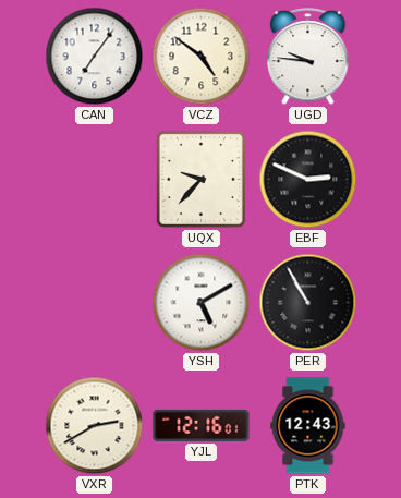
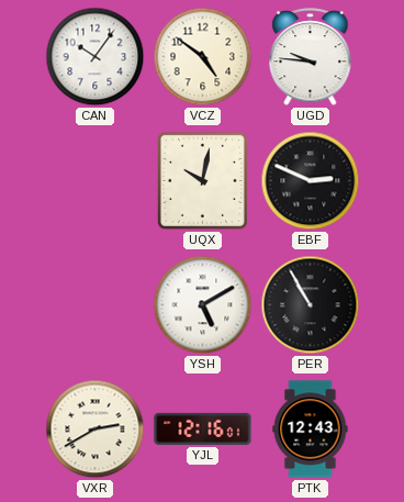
CAN: 7:06 -> 10:06
UQX: 9:37 -> 10:02
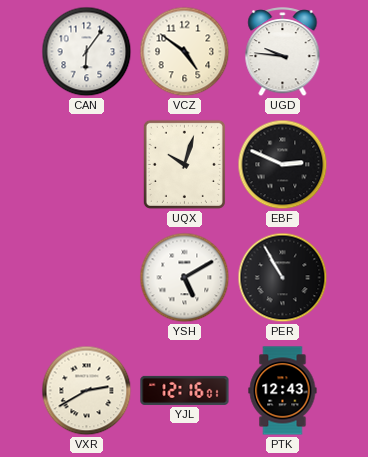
CAN: 10:06 -> 6:06
UQX: 10:02 -> 10:03
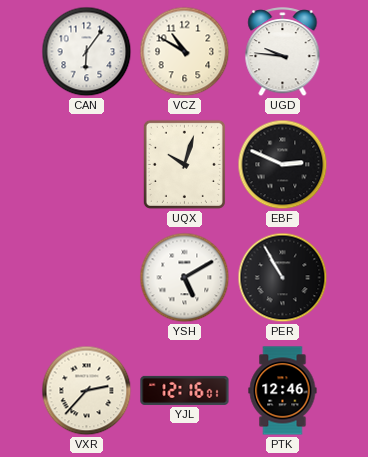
VCZ: 4:51 -> 10:50
VXR: 2:40 -> 2:37
PTK: 12:43 -> 12:46
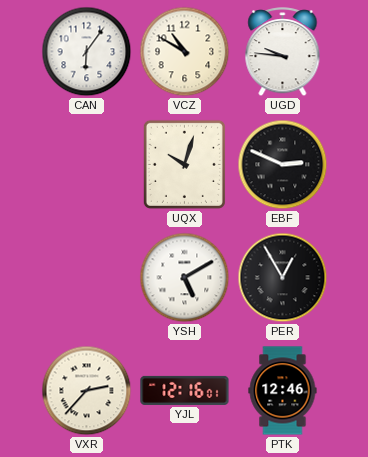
PER: 10:55 -> 12:55
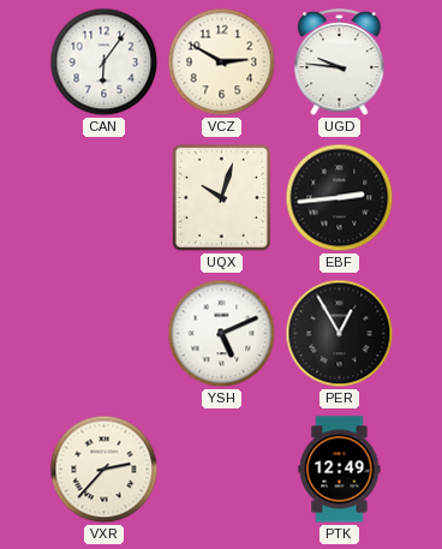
VCZ: 10:50 -> 2:50
EBF: 2:49 -> 2:44
YSH: 5:10 -> 5:11
YJL: 12:16 -> none
PTK: 12:46 -> 12:49
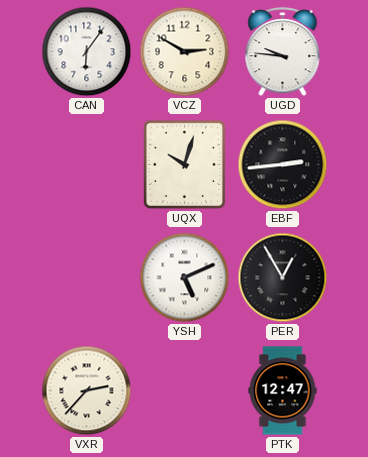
PTK: 12:49 -> 12:47
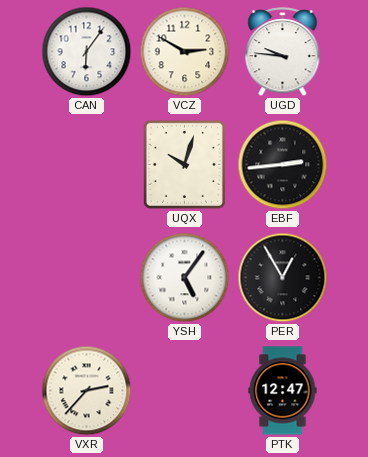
YSH: 5:11 -> 5:06
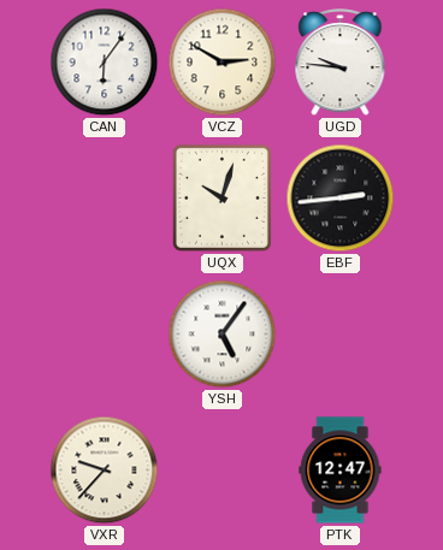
PER: 12:55 -> none
VXR: 2:37 -> 9:37
